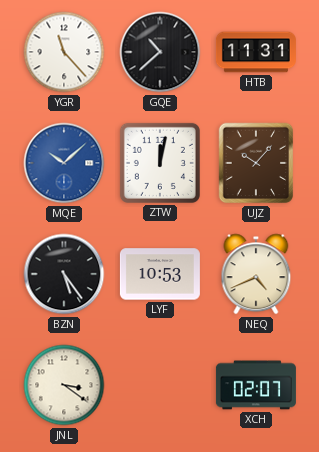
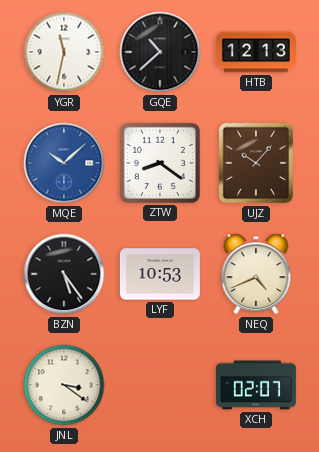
YGR: 11:23 -> 11:32
HTB: 11:31 -> 12:13
ZTW: 12:02 -> 8:21
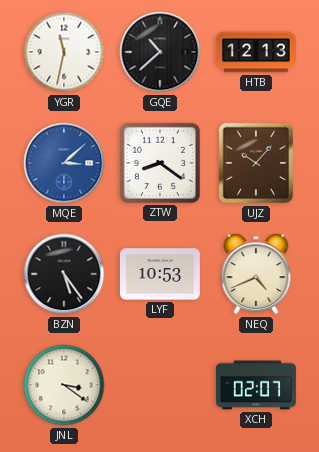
MQE: 10:08 -> 3:08
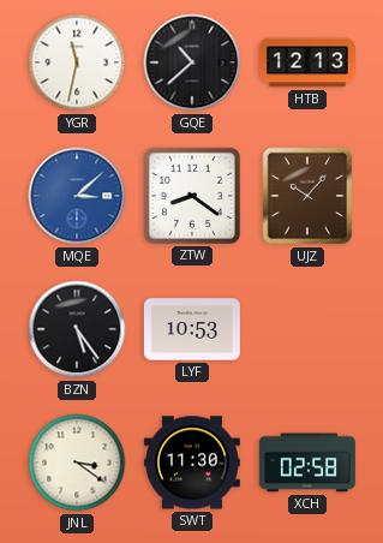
NEQ: 4:41 -> none
SWT: none -> 11:30
XCH: 02:07 -> 02:58
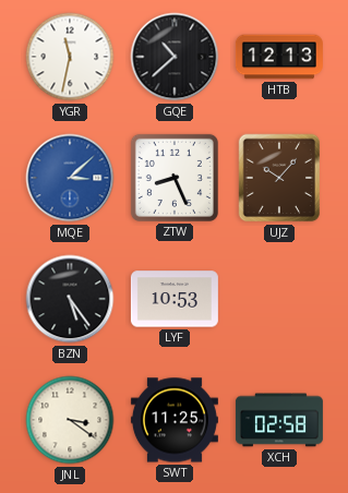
ZTW: 8:21 -> 8:26
SWT: 11:30 -> 11:25
